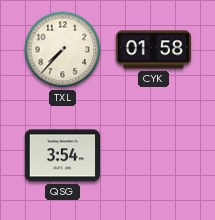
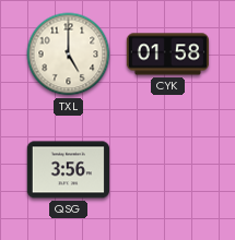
TXL: 7:37 -> 5:00
QSG: 3:54 -> 3:56
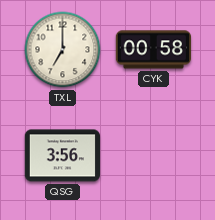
TXL: 5:00 -> 7:00
CYK: 01:58 -> 00:58
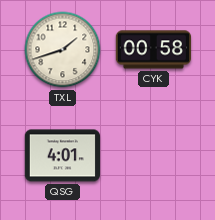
TXL: 7:00 -> 1:42
QSG: 3:56 -> 4:01
